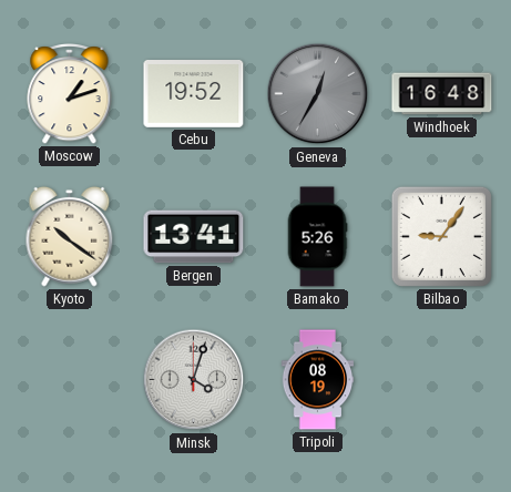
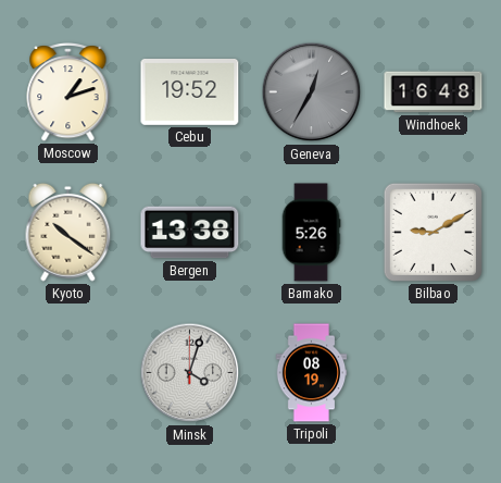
Bergen: 13:41 -> 13:38
Bilbao: 9:06 -> 9:10
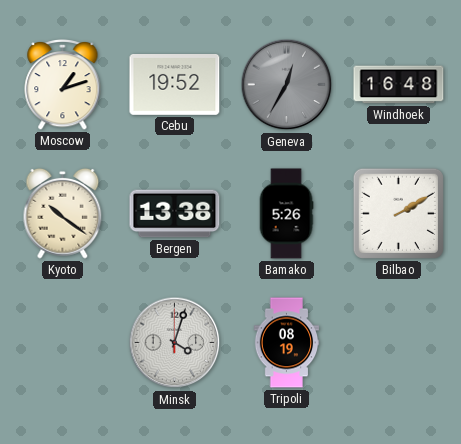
Bilbao: 9:10 -> 2:10
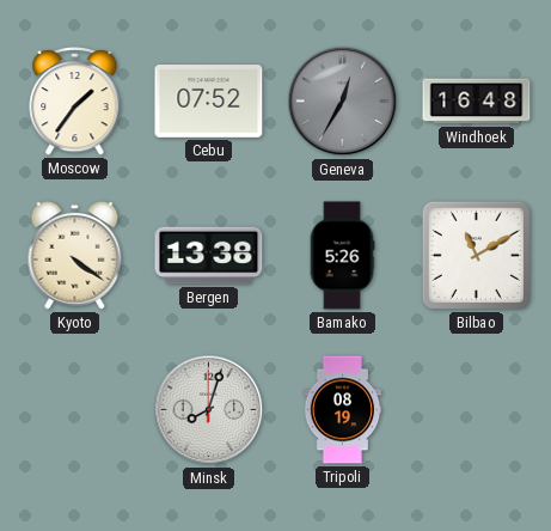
Moscow: 1:12 -> 1:36
Cebu: 19:52 -> 07:52
Kyoto: 10:21 -> 4:21
Bilbao: 2:10 -> 11:10
Minsk: 4:03 -> 8:03
